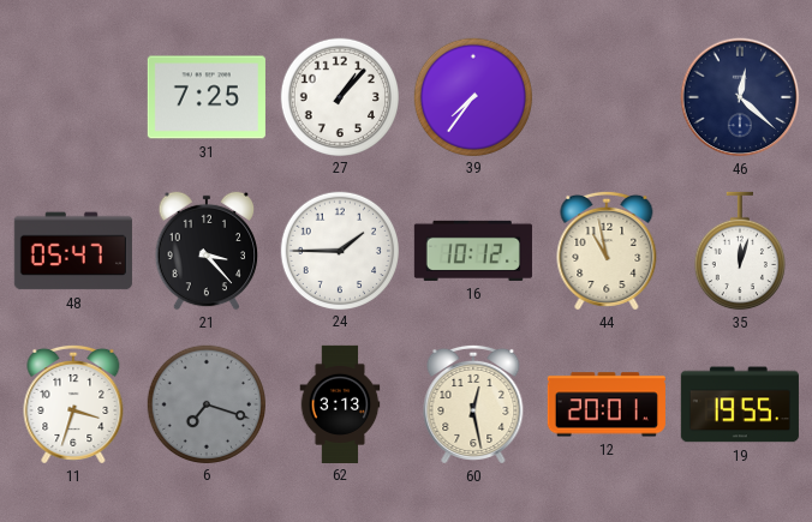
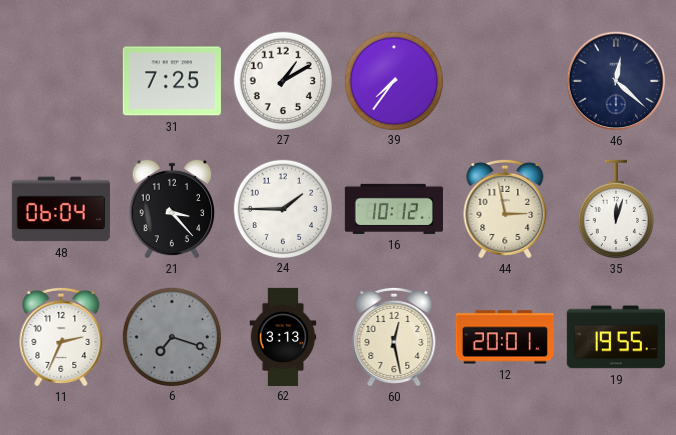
27: 1:07 -> 1:10
48: 05:47 -> 06:04
44: 10:58 -> 2:58
11: 3:33 -> 2:34
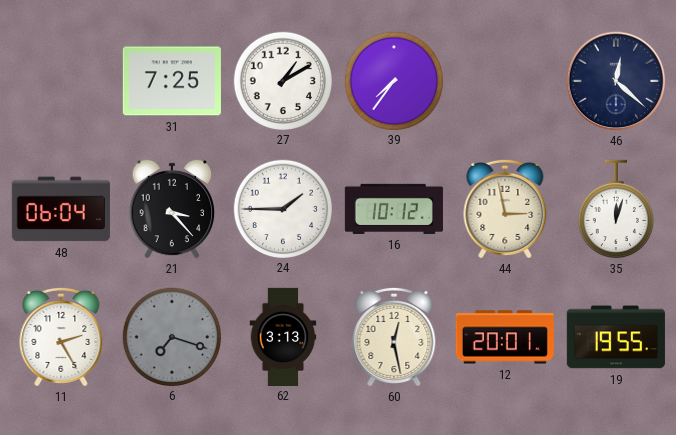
11: 2:34 -> 2:25
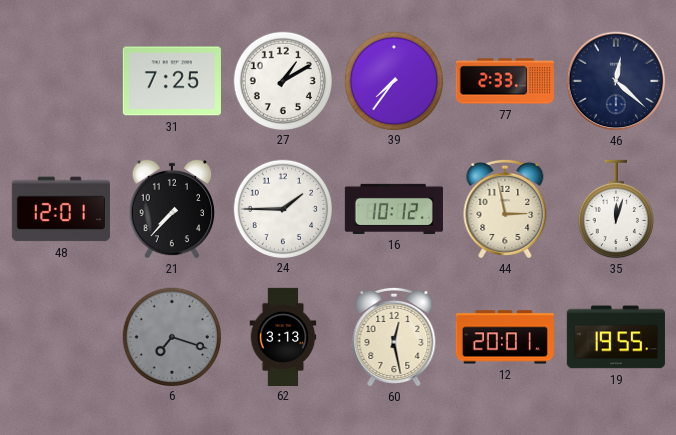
77: none -> 2:33
48: 06:04 -> 12:01
21: 3:23 -> 7:37
11: 2:25 -> none
